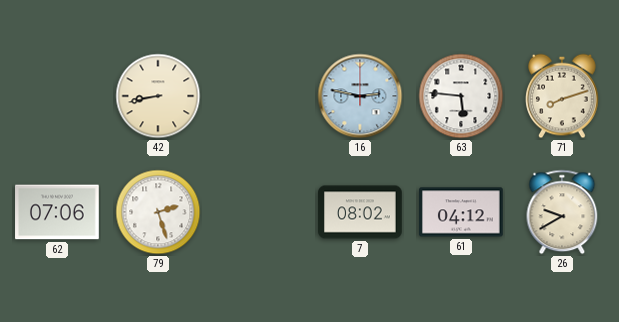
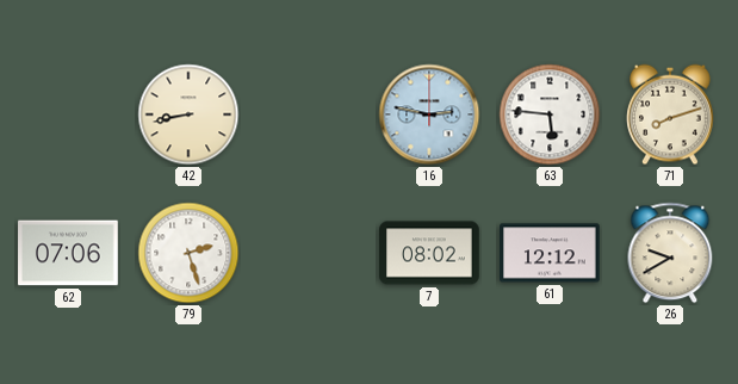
61: 04:12 -> 12:12
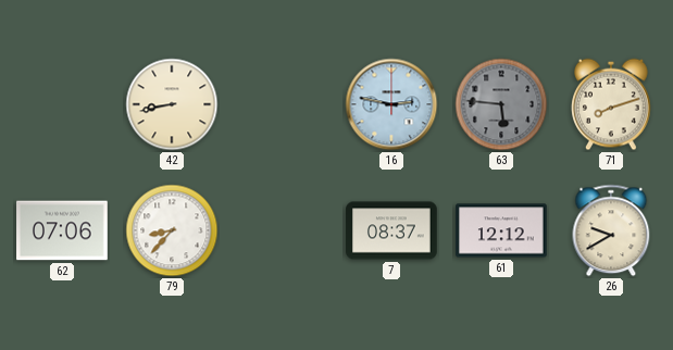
63 dial: white -> grey
79: 2:27 -> 8:37
7: 08:02 -> 08:37
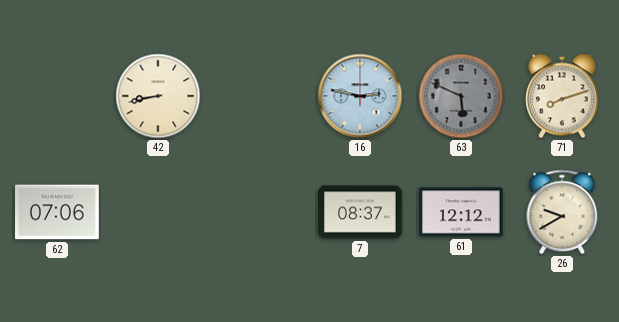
63: 5:46 -> 5:49
79: 8:37 -> none
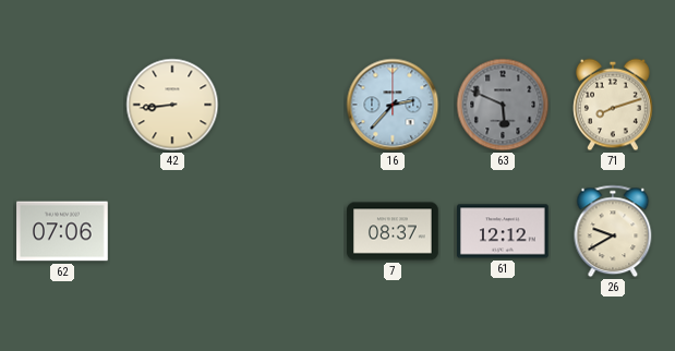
42: 8:43 -> 8:44
16: 2:47 -> 2:37
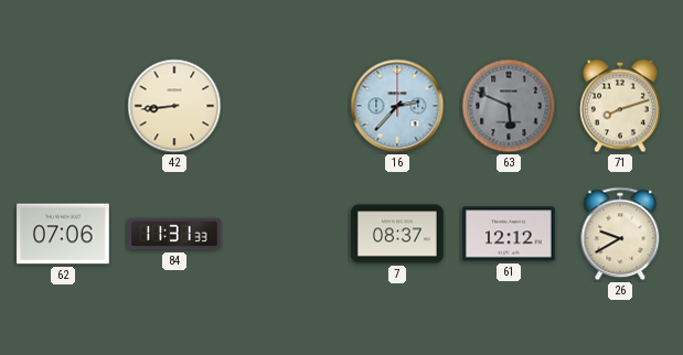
84: none -> 11:31
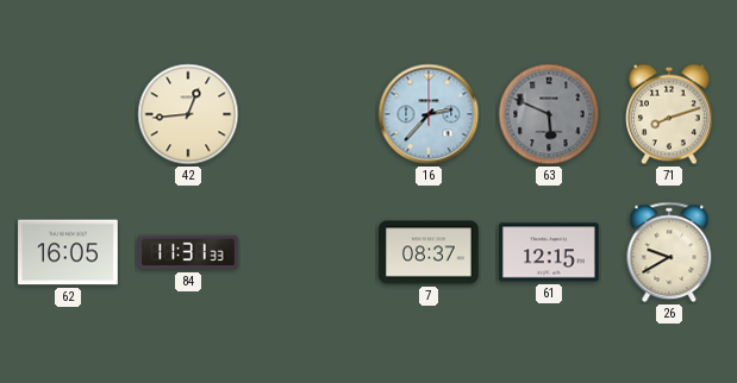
42: 8:44 -> 12:44
62: 07:06 -> 16:05
61: 12:12 -> 12:15
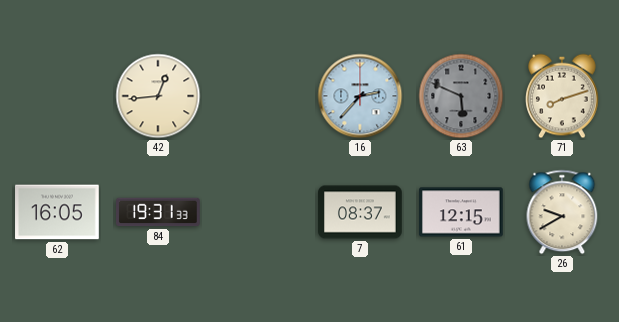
84: 11:31 -> 19:31
